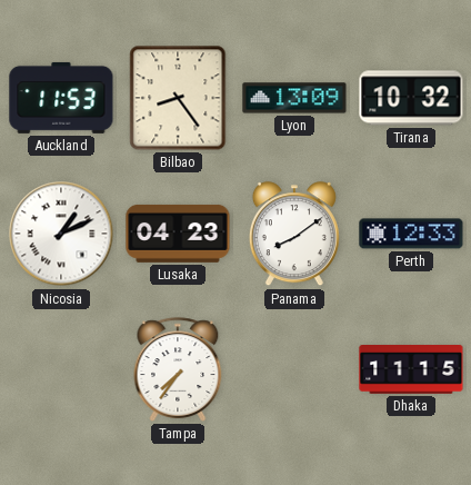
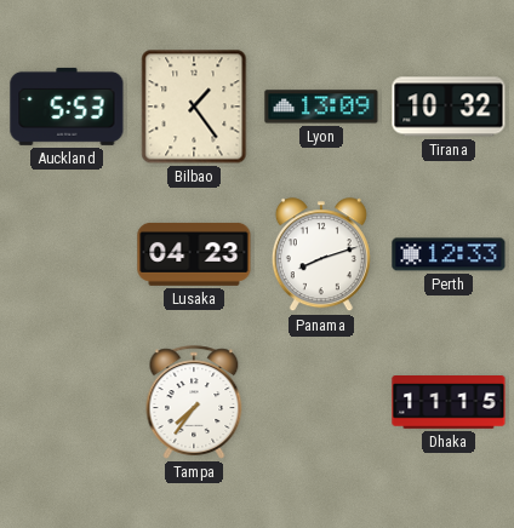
Auckland: 11:53 -> 5:53
Bilbao: 8:24 -> 1:24
Nicosia: 1:11 -> none
Panama: 8:09 -> 8:12
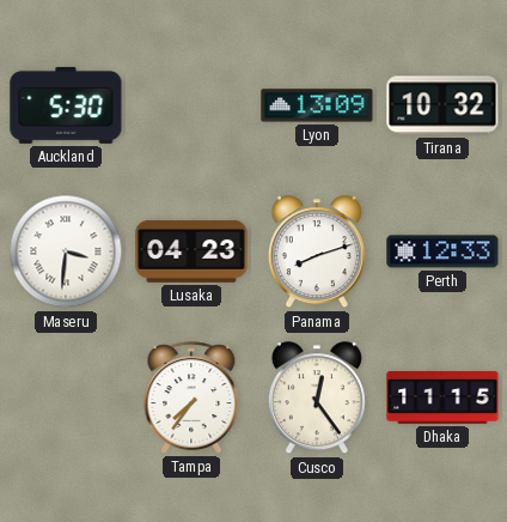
Auckland: 5:53 -> 5:30
Bilbao: 1:24 -> none
Maseru: none -> 3:31
Cusco: none -> 12:24
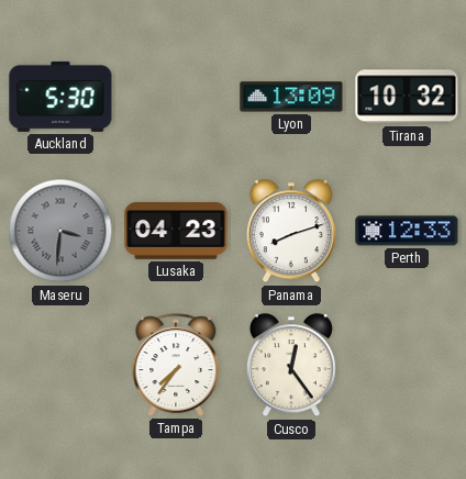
Maseru dial: white -> grey
Dhaka: 11:15 -> none
